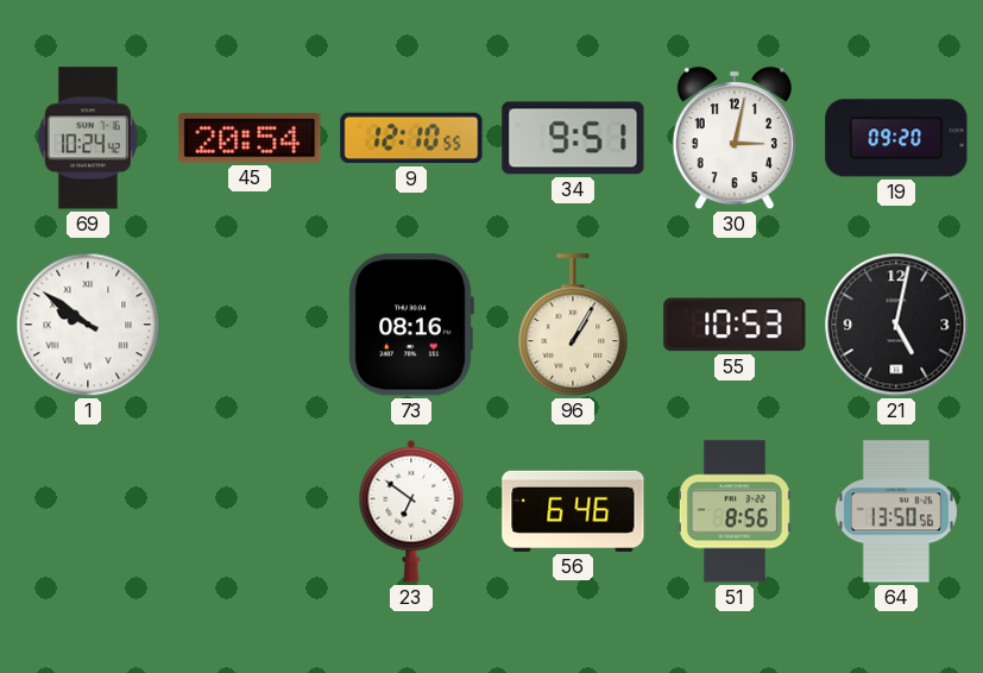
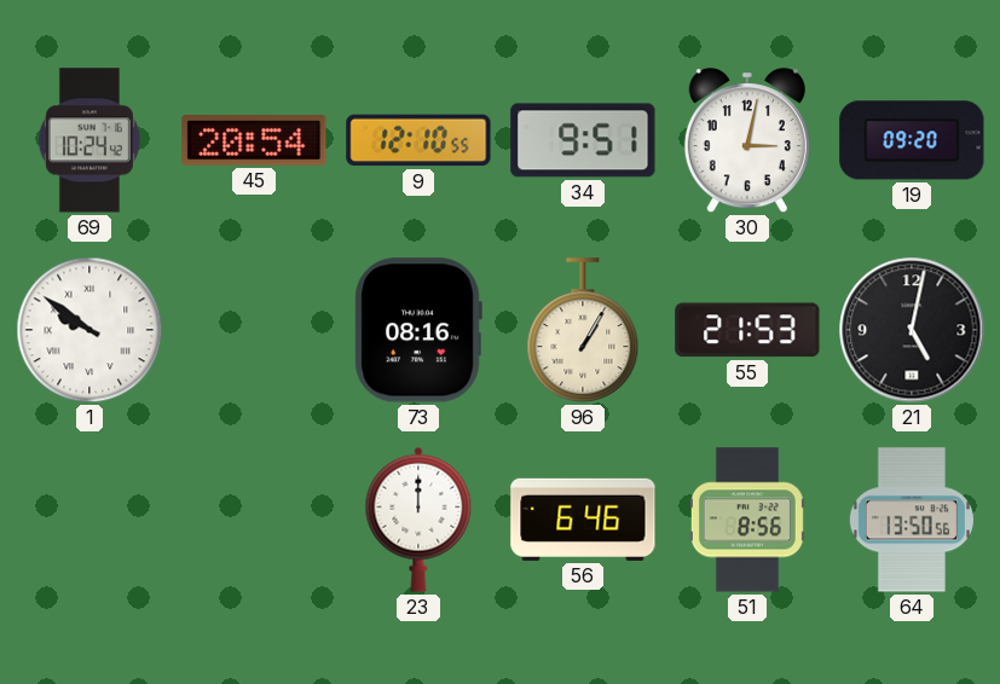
55: 10:53 -> 21:53
23: 6:51 -> 12:00
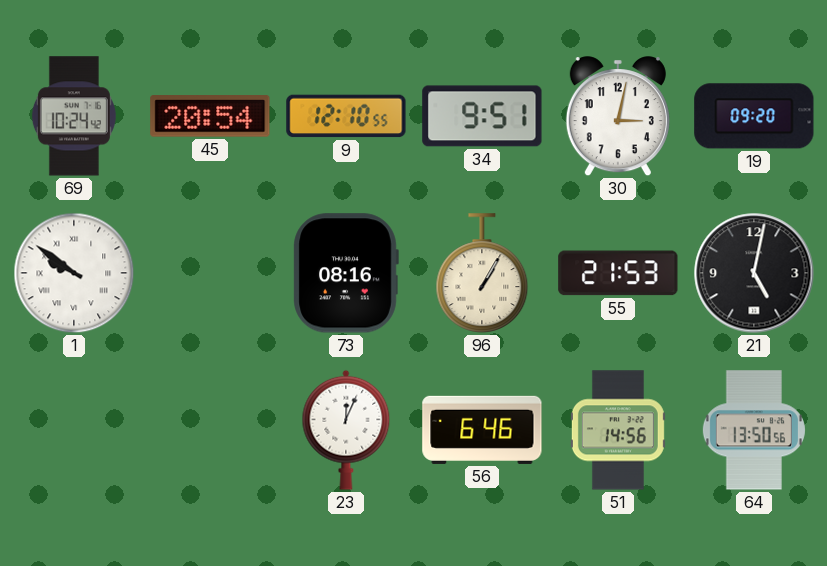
23: 12:00 -> 12:04
51: 8:56 -> 14:56
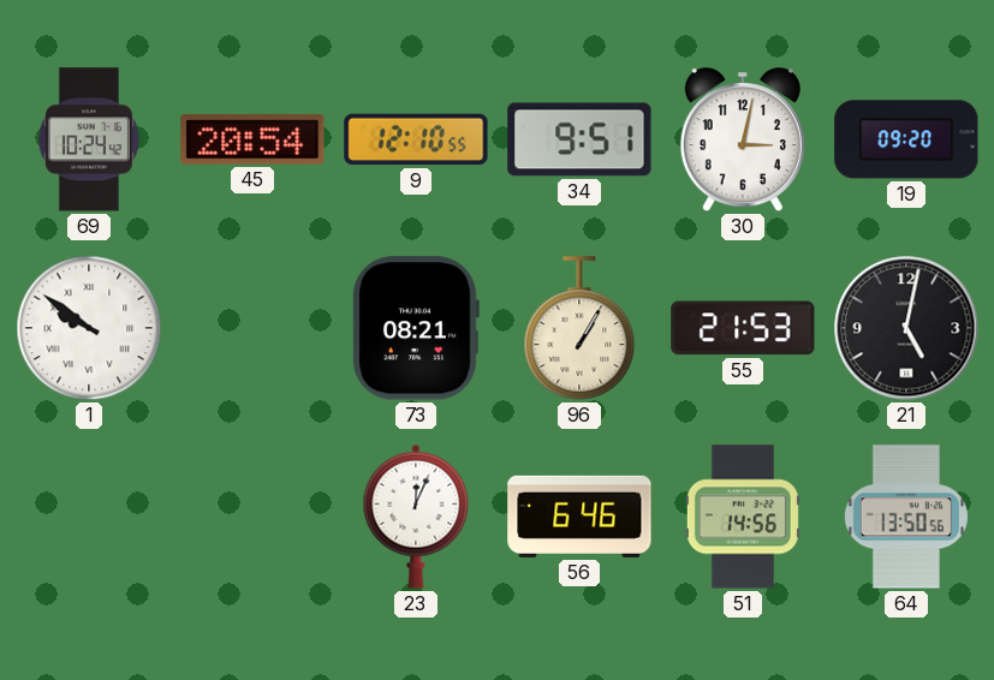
73: 08:16 -> 08:21
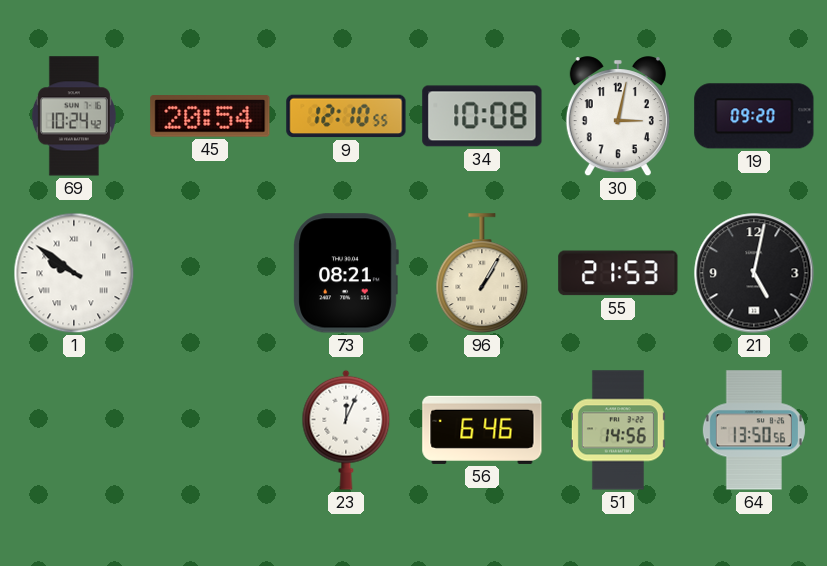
34: 9:51 -> 10:08
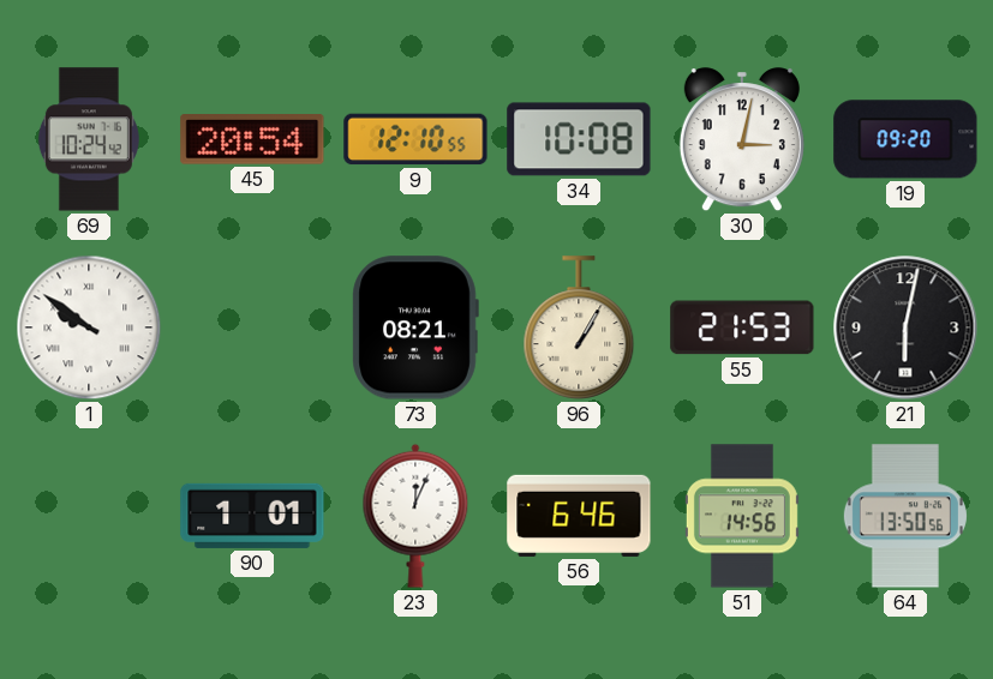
21: 5:02 -> 6:02
90: none -> 1:01
